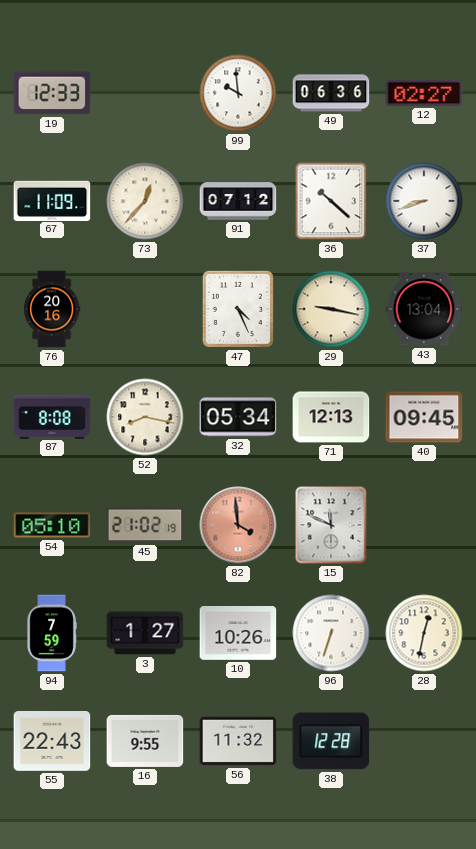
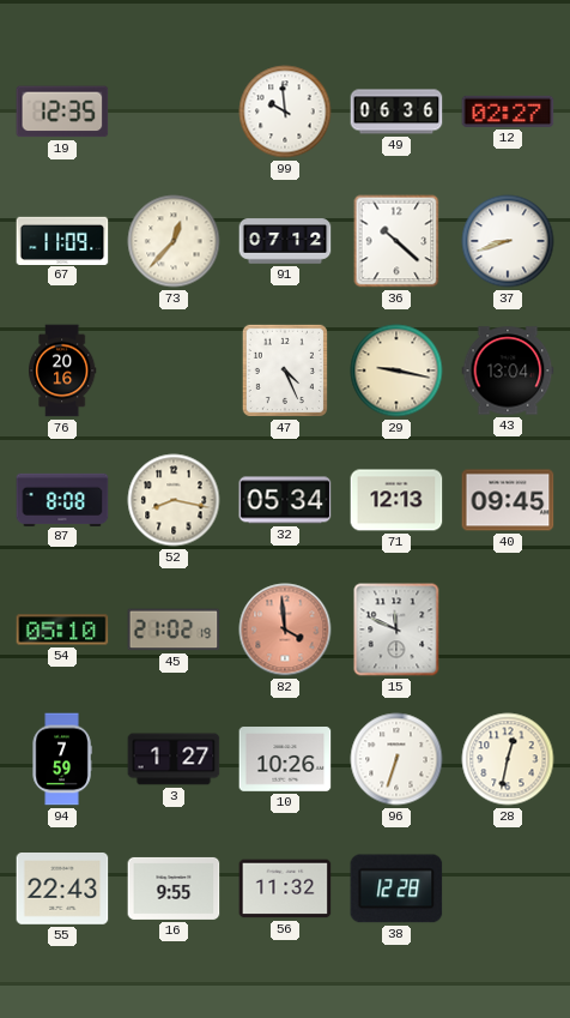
19: 12:33 -> 12:35
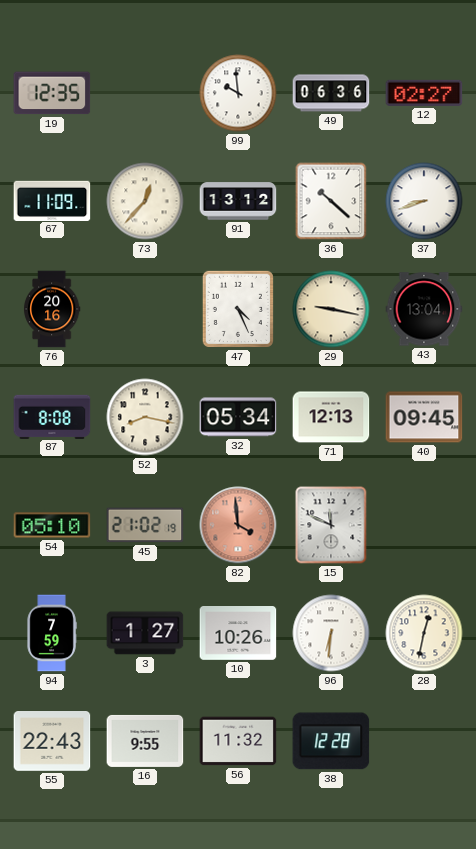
91: 07:12 -> 13:12
96: 6:33 -> 6:31
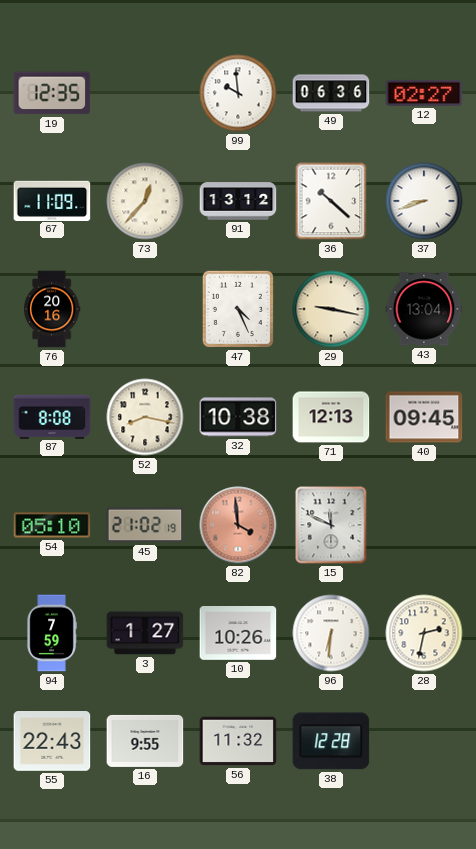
32: 05:34 -> 10:38
28: 12:32 -> 2:32
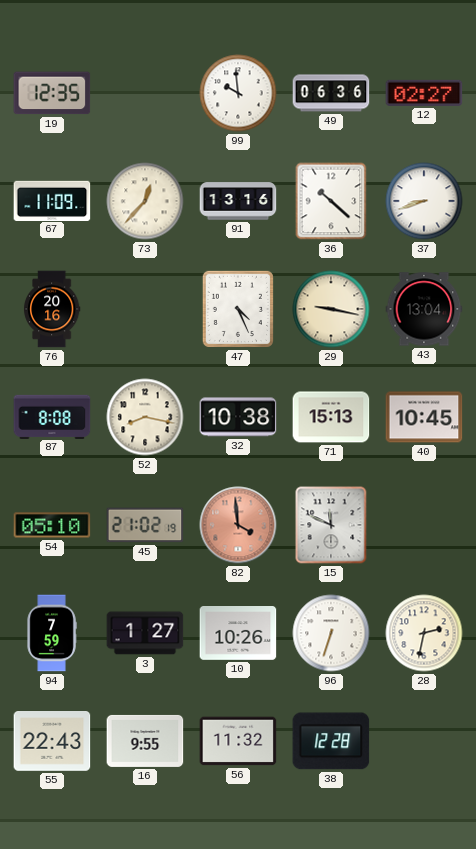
91: 13:12 -> 13:16
71: 12:13 -> 15:13
40: 09:45 -> 10:45
96: 6:31 -> 6:33
